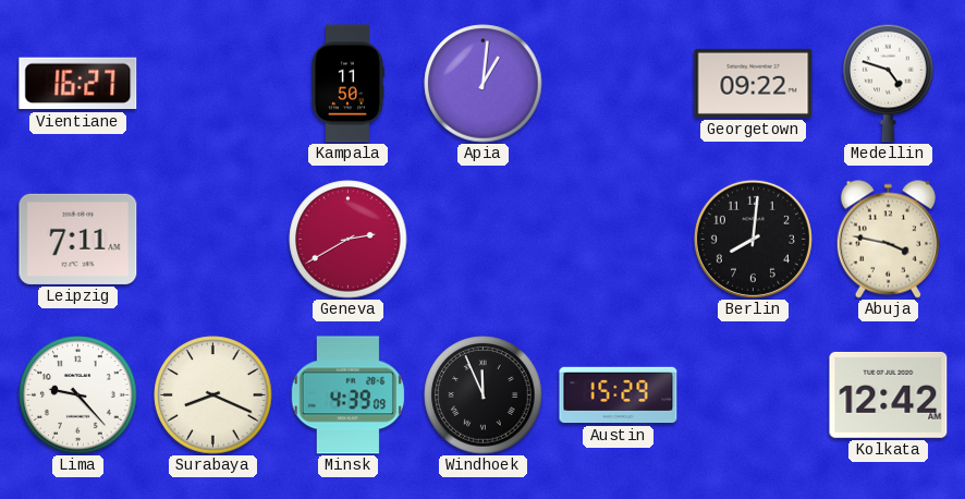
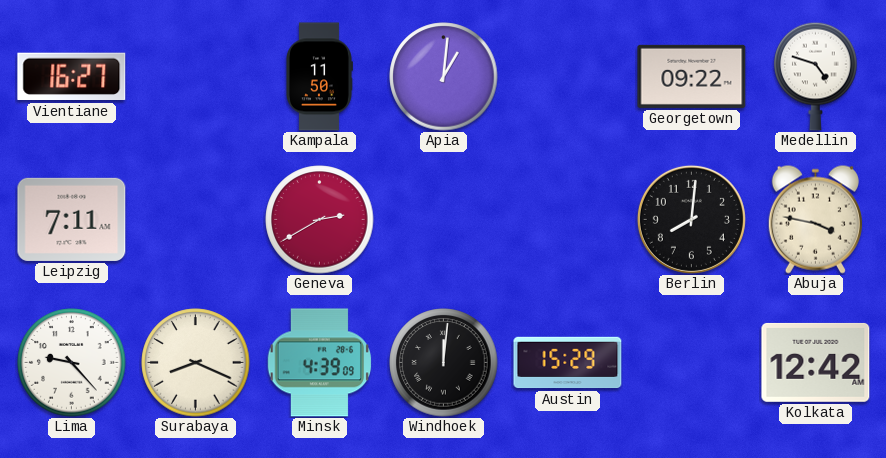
Windhoek: 11:56 -> 12:01
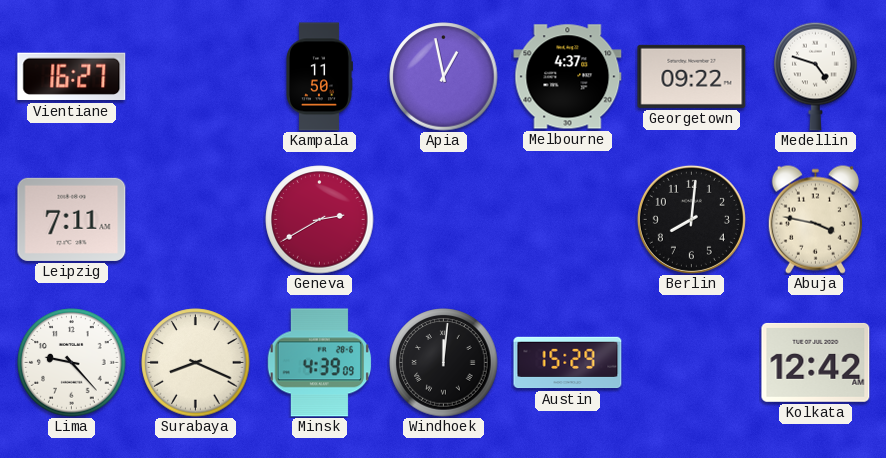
Apia: 1:01 -> 12:58
Melbourne: none -> 4:37
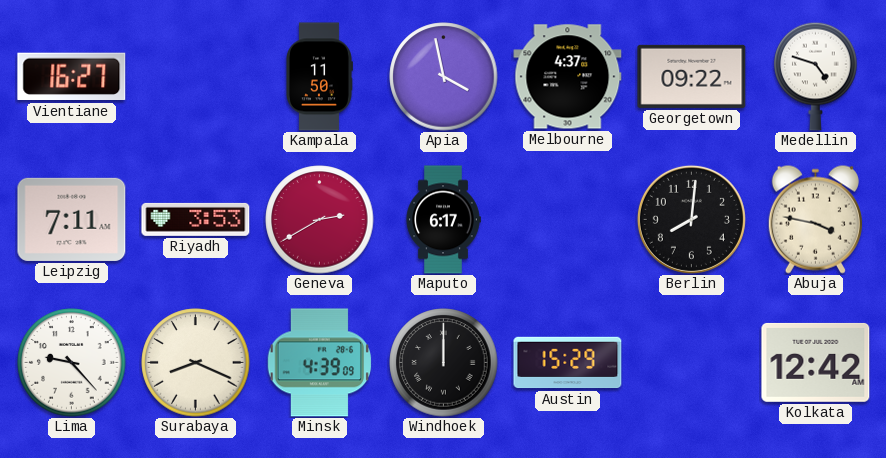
Apia: 12:58 -> 3:58
Riyadh: none -> 3:53
Maputo: none -> 6:17
Windhoek: 12:01 -> 12:00
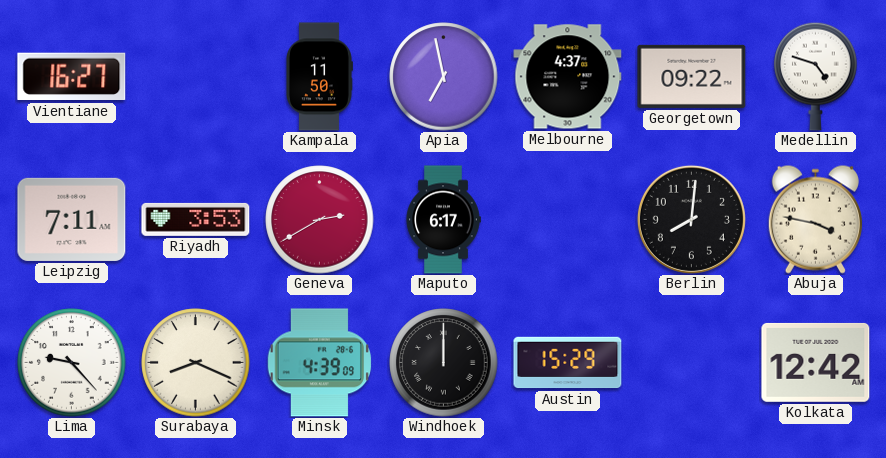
Apia: 3:58 -> 6:58
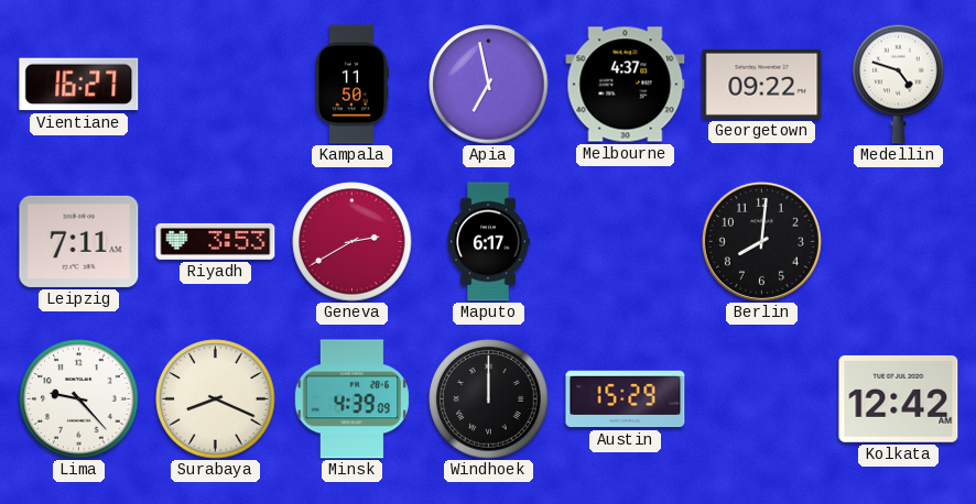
Abuja: 3:47 -> none
